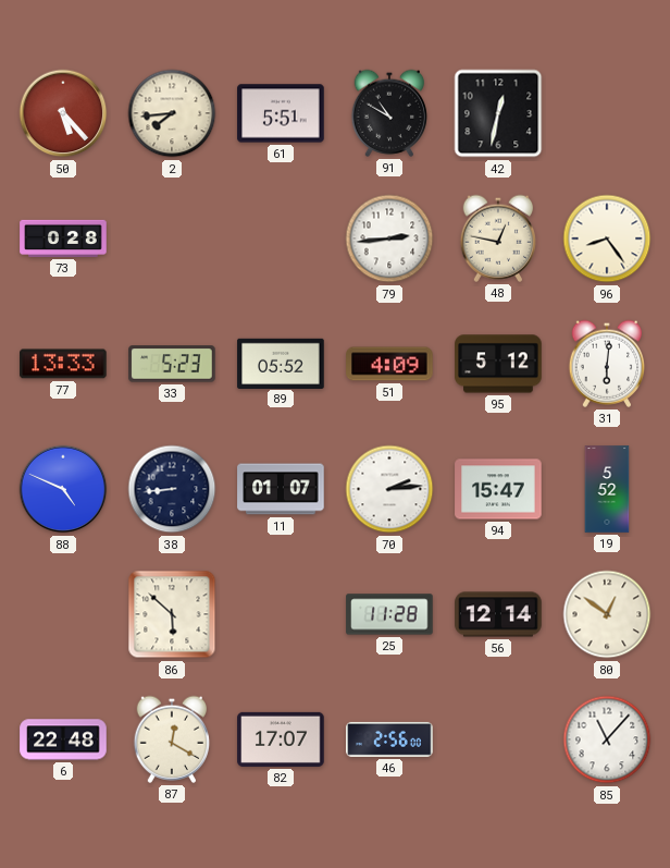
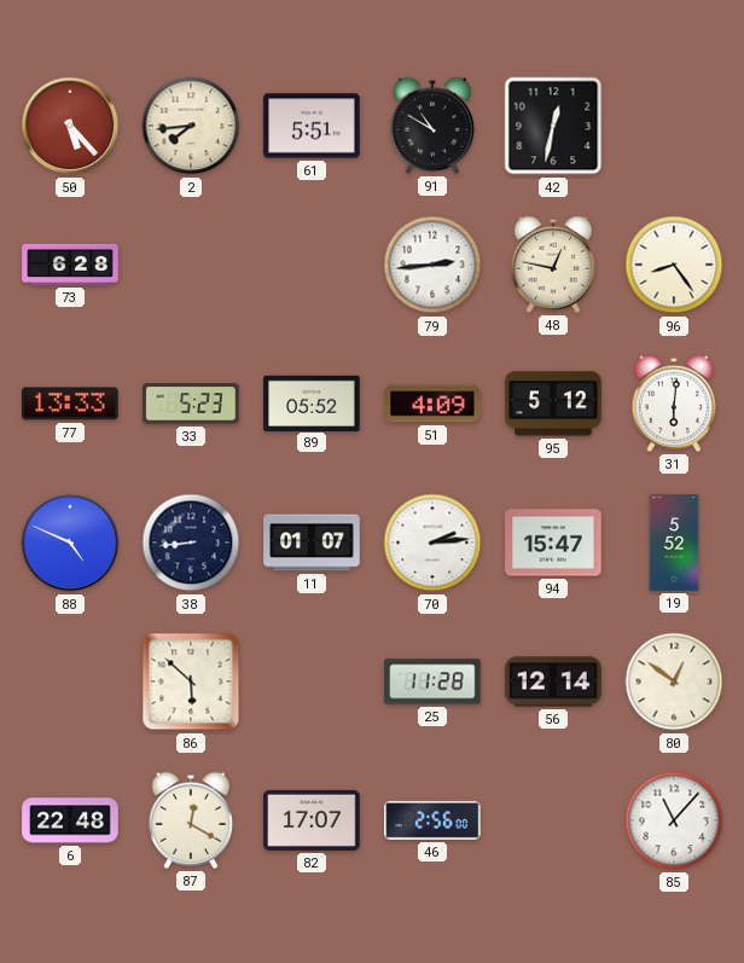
73: 0:28 -> 6:28
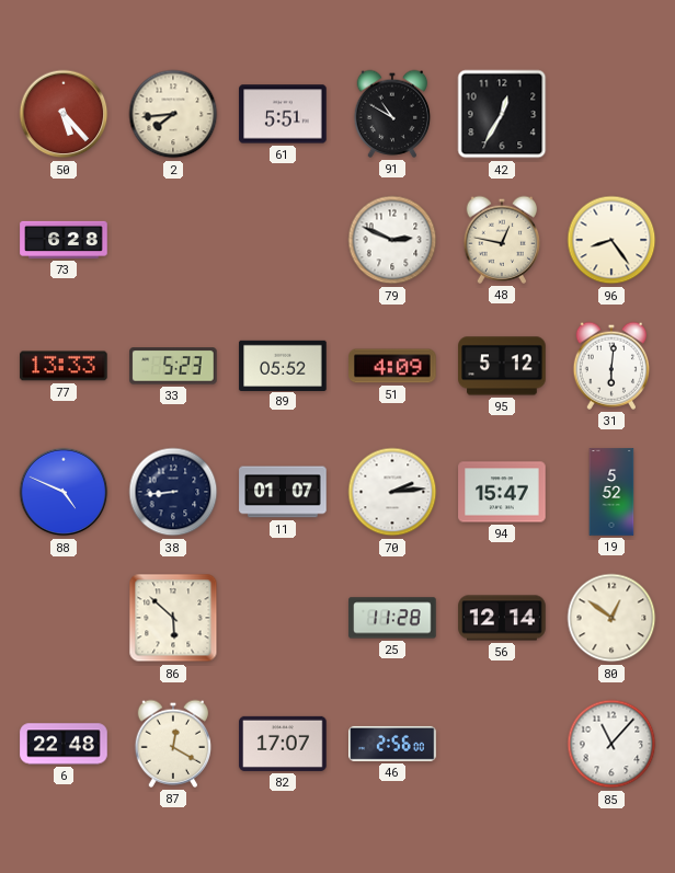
42: 12:32 -> 12:35
79: 2:44 -> 2:49
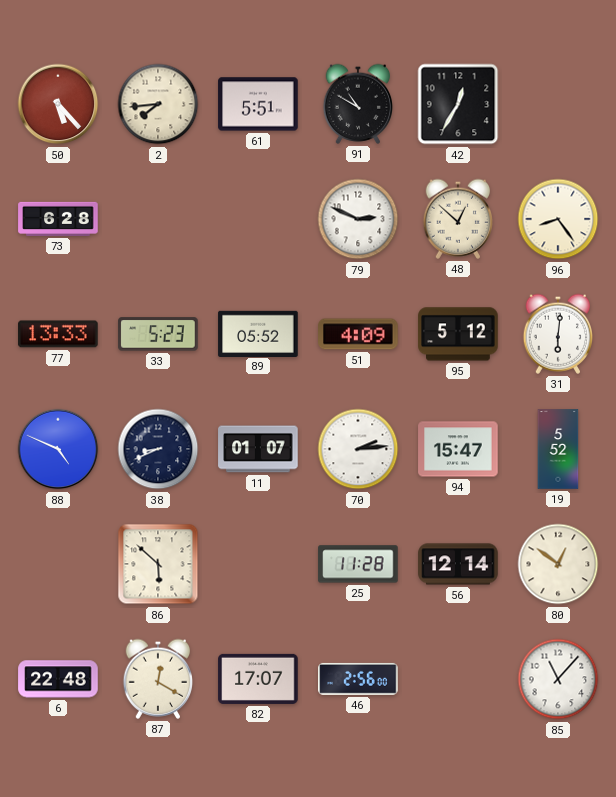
48: 12:47 -> 12:52
38: 8:44 -> 8:41
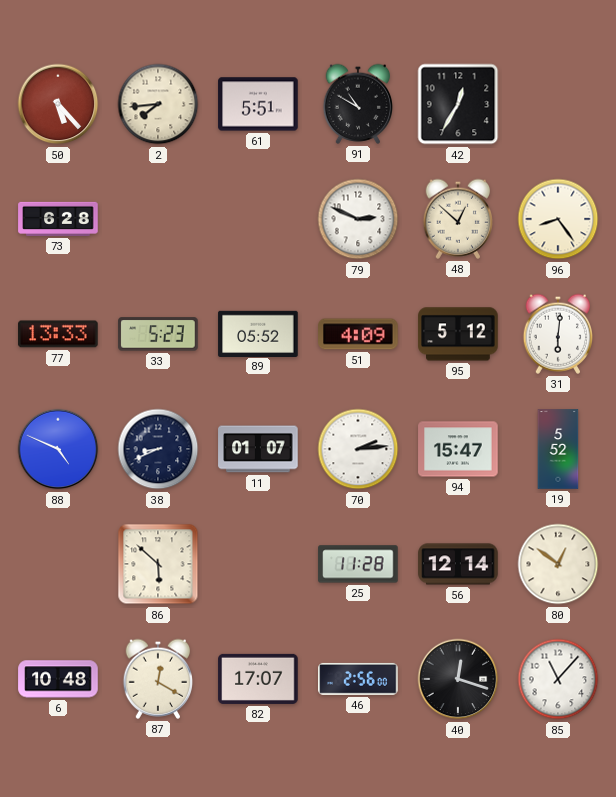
6: 22:48 -> 10:48
40: none -> 12:18
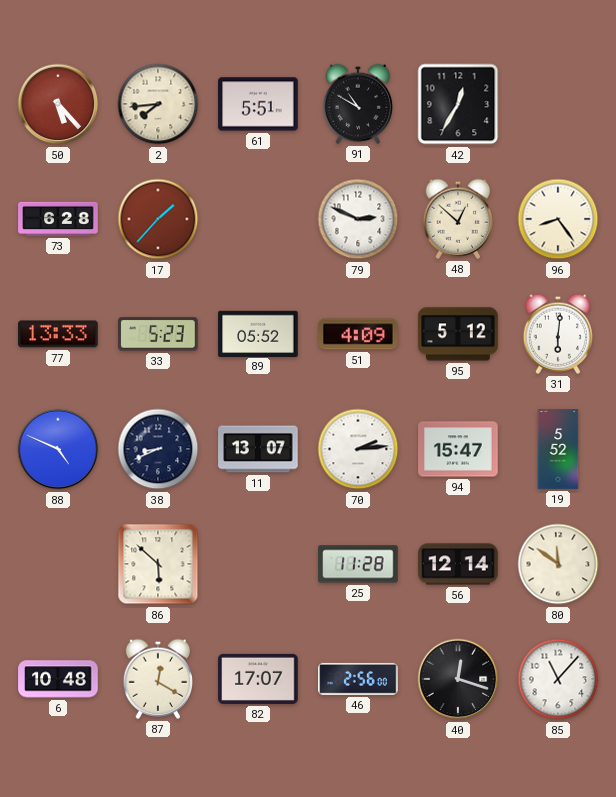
17: none -> 1:37
11: 01:07 -> 13:07
80: 12:51 -> 11:51
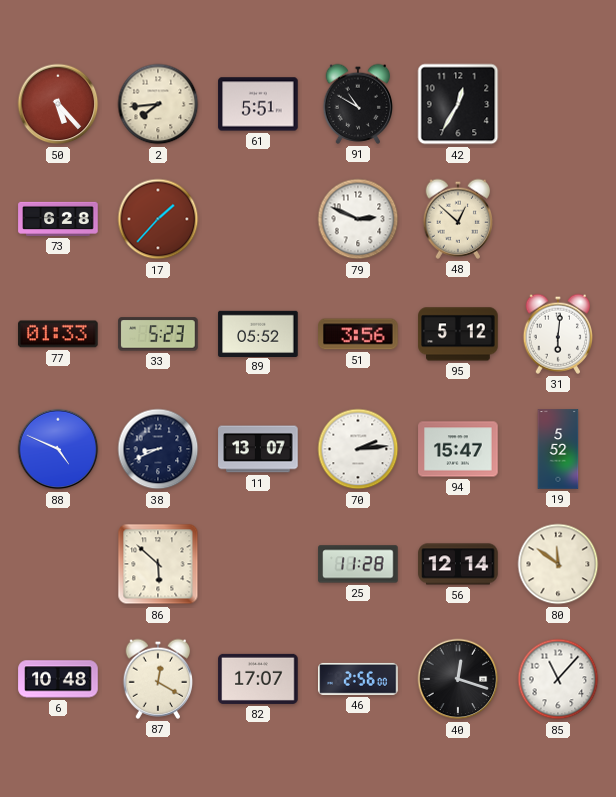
96: 8:24 -> none
77: 13:33 -> 01:33
51: 4:09 -> 3:56
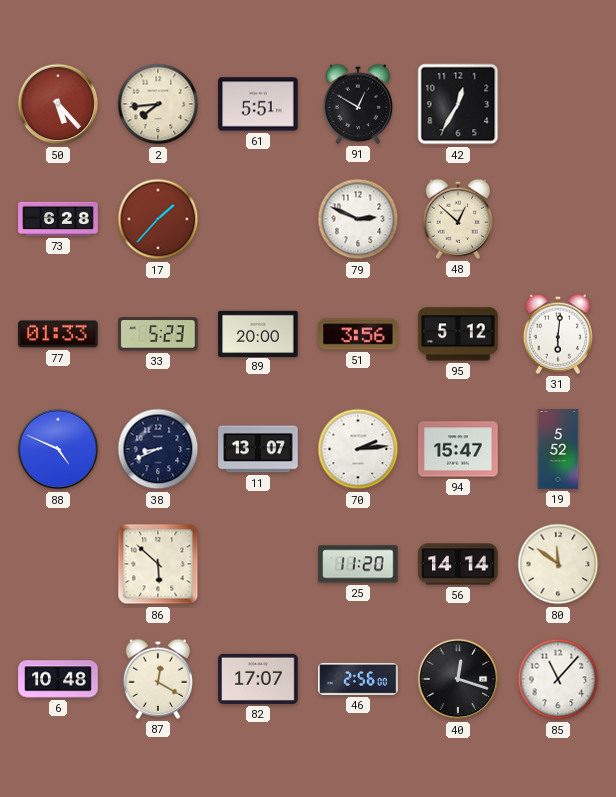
91: 10:50 -> 12:50
89: 05:52 -> 20:00
25: 11:28 -> 11:20
56: 12:14 -> 14:14
